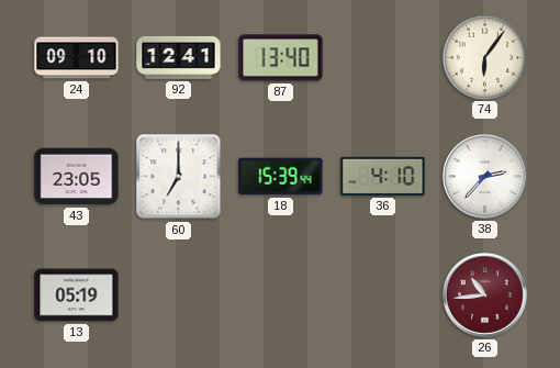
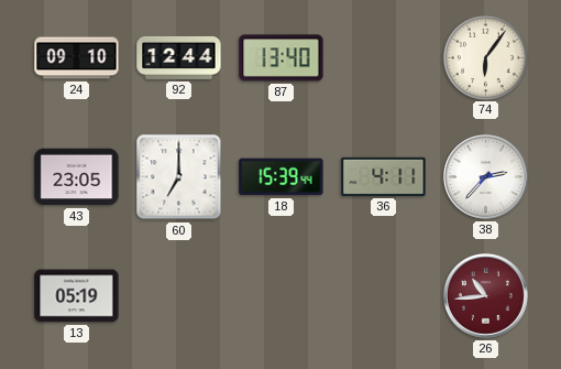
92: 12:41 -> 12:44
36: 4:10 -> 4:11
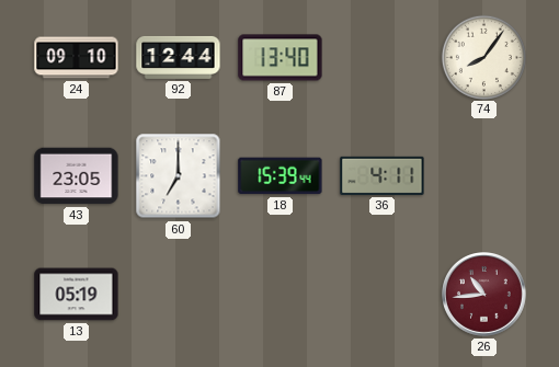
74: 6:06 -> 8:06
38: 2:37 -> none
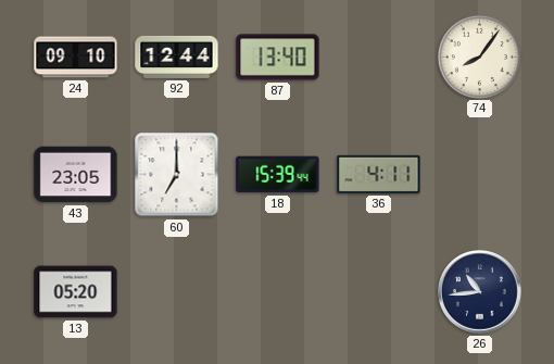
13: 05:19 -> 05:20
26 dial: burgundy -> navy
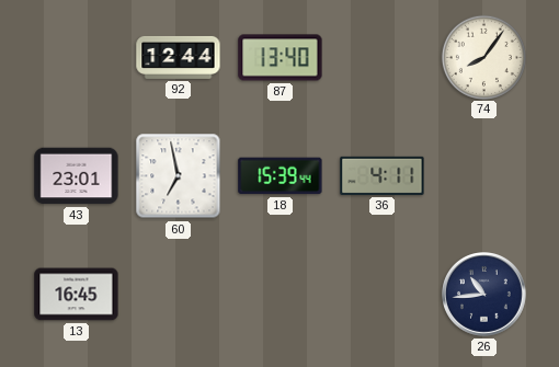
24: 09:10 -> none
43: 23:05 -> 23:01
60: 7:00 -> 6:58
13: 05:20 -> 16:45
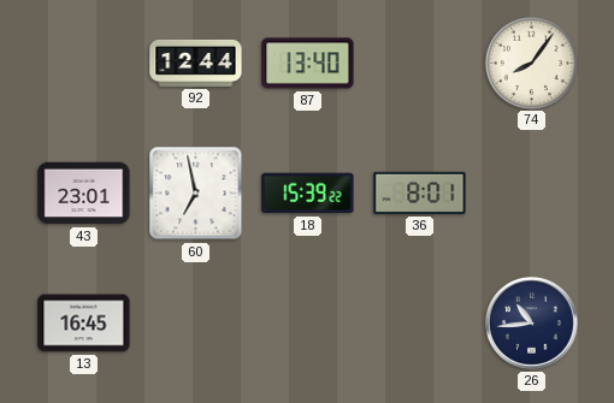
18: 15:39:44 -> 15:39:22
36: 4:11 -> 8:01
